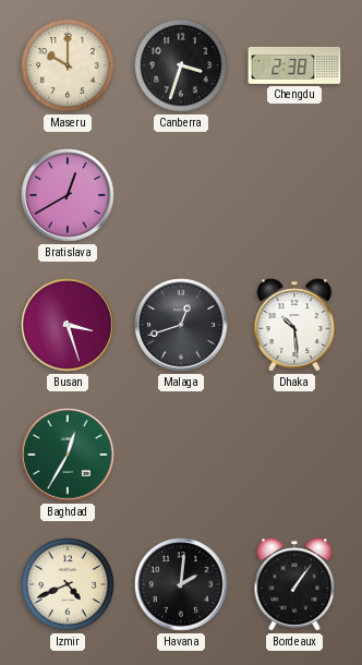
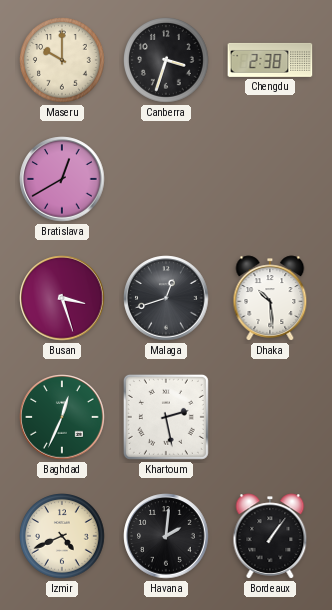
Baghdad: 12:35 -> 12:34
Khartoum: none -> 2:28
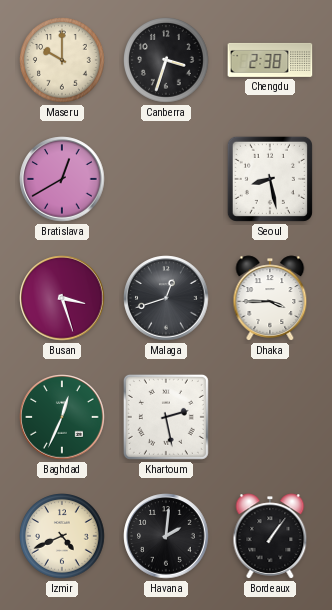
Seoul: none -> 8:28
Dhaka: 10:29 -> 3:45
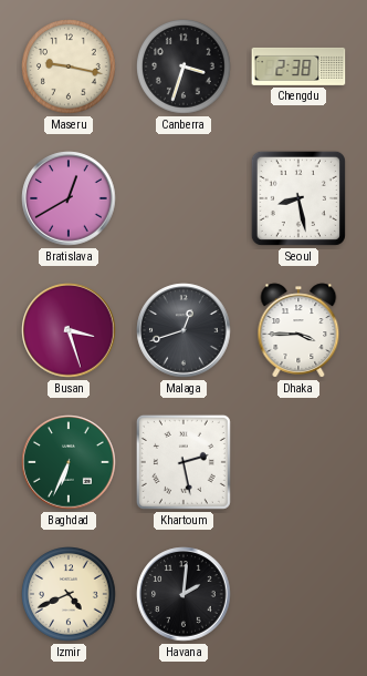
Maseru: 10:00 -> 9:17
Baghdad: 12:34 -> 6:34
Bordeaux: 1:06 -> none
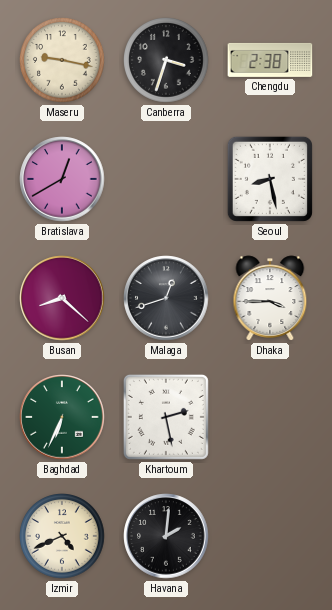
Busan: 3:27 -> 8:22
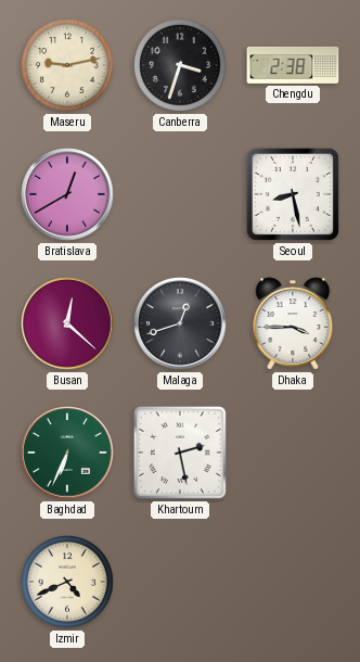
Maseru: 9:17 -> 9:13
Busan: 8:22 -> 12:22
Havana: 2:01 -> none
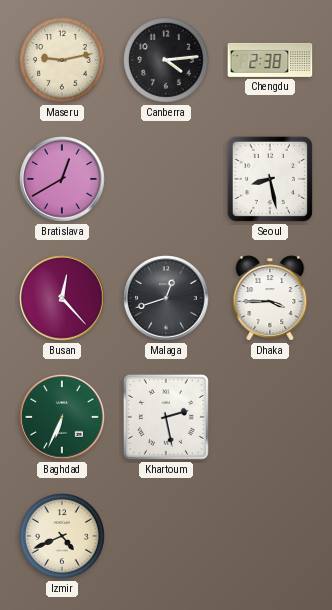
Canberra: 3:33 -> 4:14
Busan: 12:22 -> 12:23
